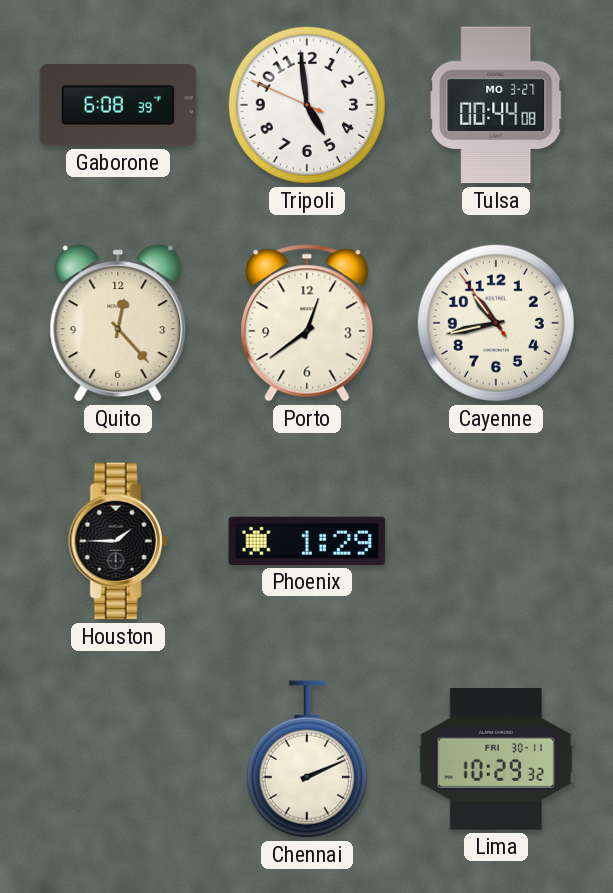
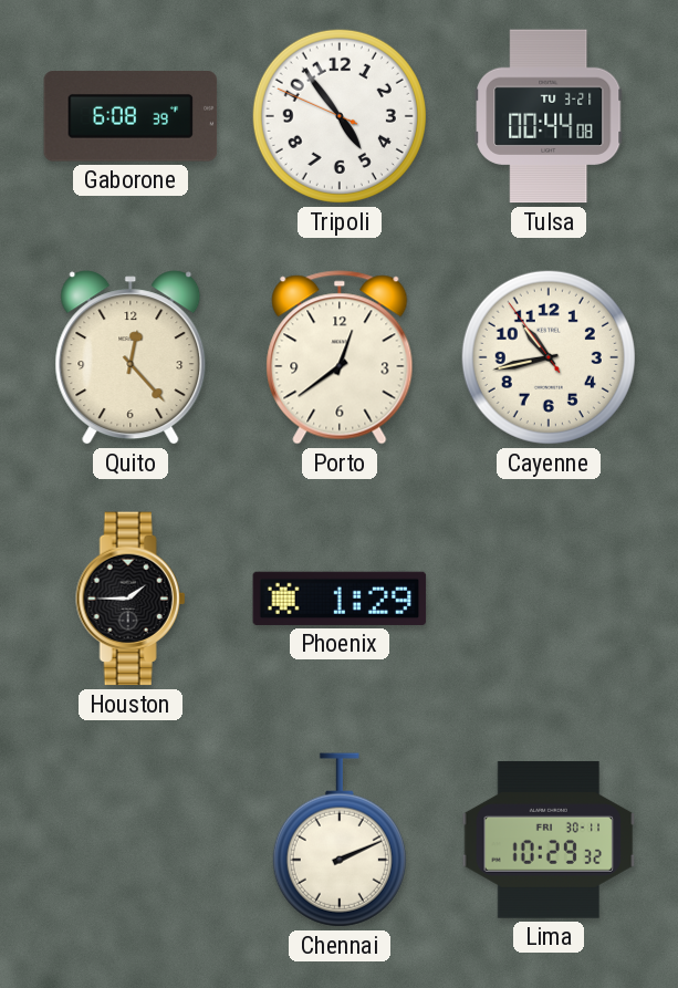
Tripoli: 4:58 -> 4:53
Tulsa date: MO 3-27 -> TU 3-21
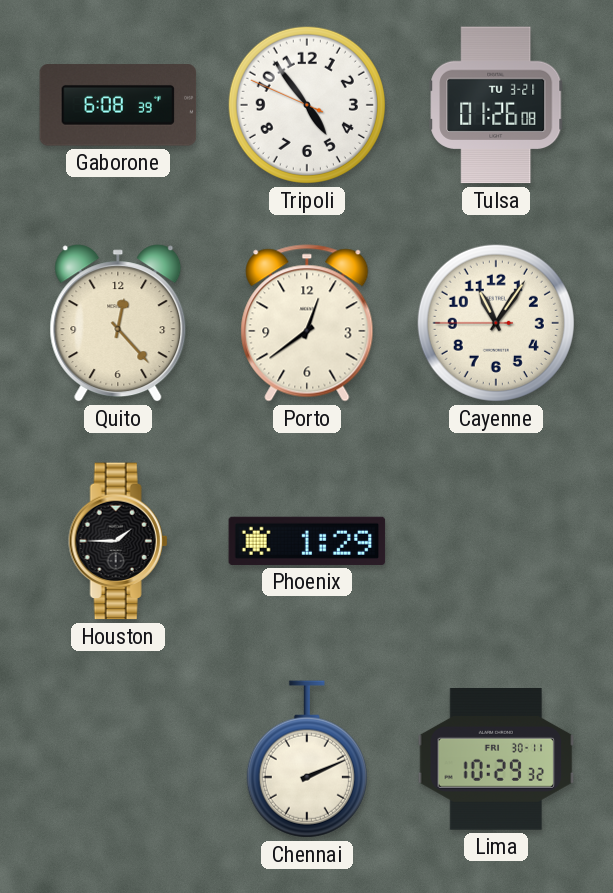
Tulsa: 00:44 -> 01:26
Cayenne: 10:42 -> 11:05
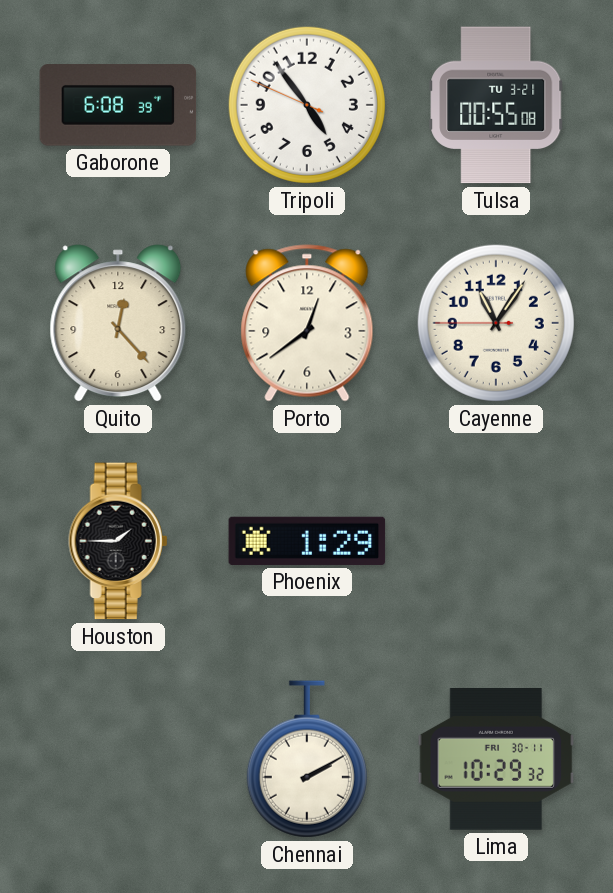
Tulsa: 01:26 -> 00:55
Chennai: 2:11 -> 2:10
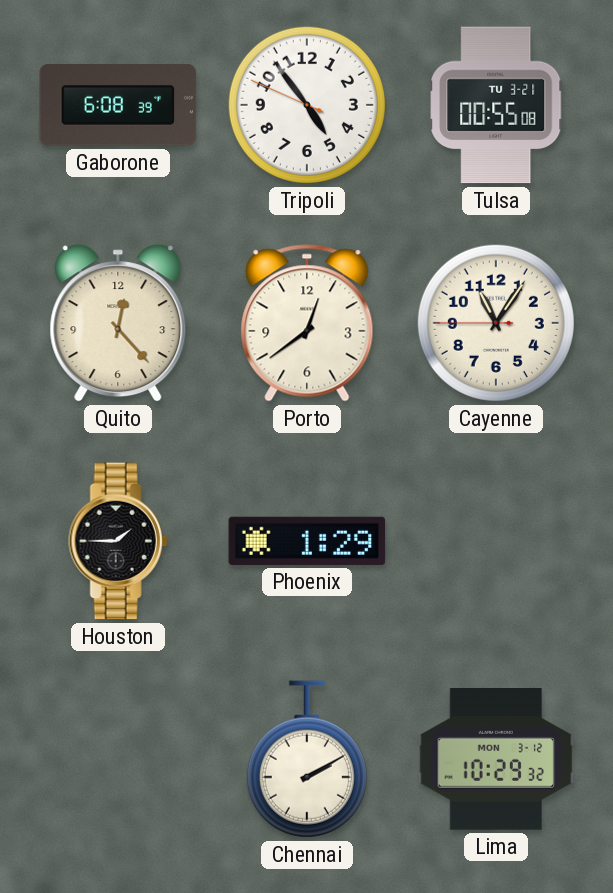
Lima date: FRI 30-11 -> MON 3-12
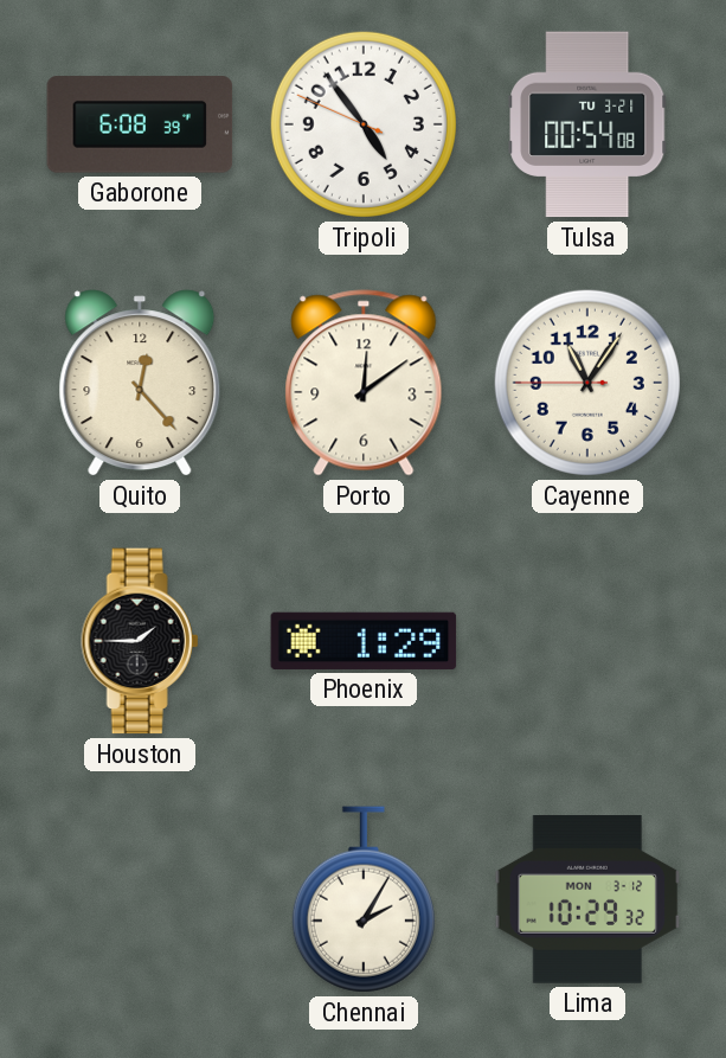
Tulsa: 00:55 -> 00:54
Porto: 12:39 -> 12:09
Chennai: 2:10 -> 2:05
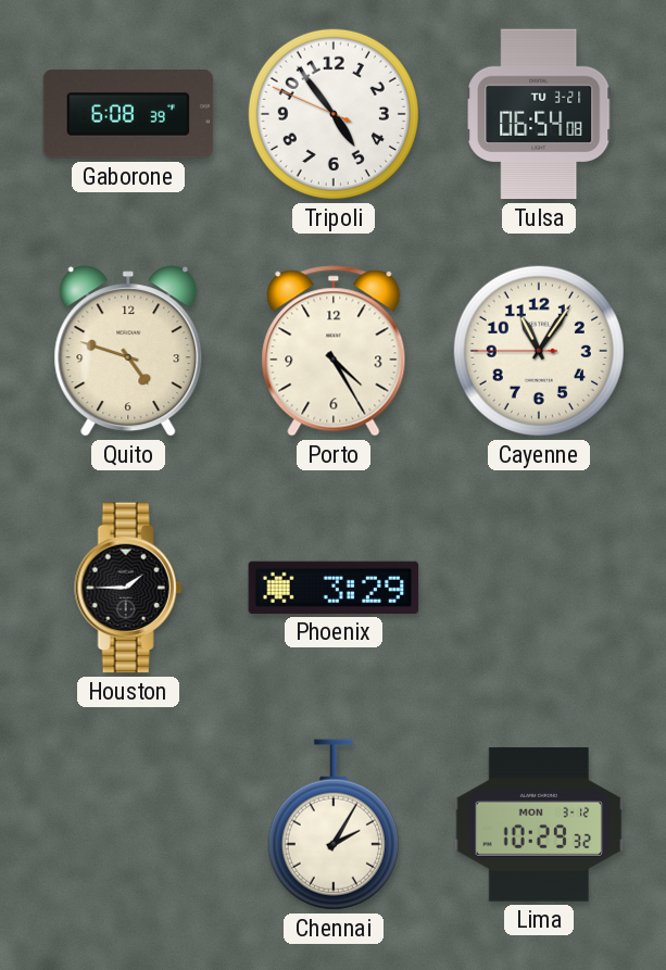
Tulsa: 00:54 -> 06:54
Quito: 12:23 -> 4:48
Porto: 12:09 -> 4:25
Phoenix: 1:29 -> 3:29
